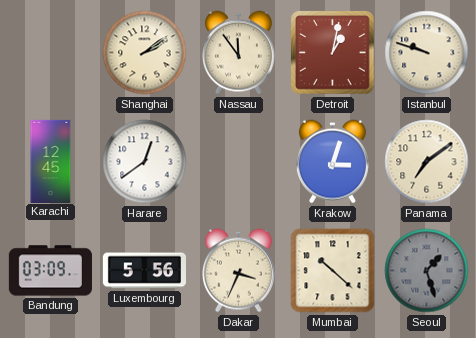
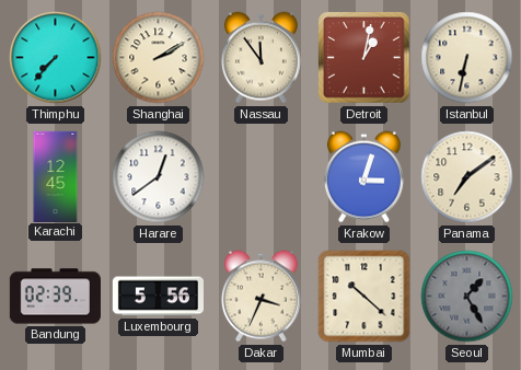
Thimphu: none -> 7:37
Shanghai: 2:09 -> 2:10
Istanbul: 9:48 -> 6:32
Bandung: 03:09 -> 02:39
Seoul: 1:27 -> 1:25
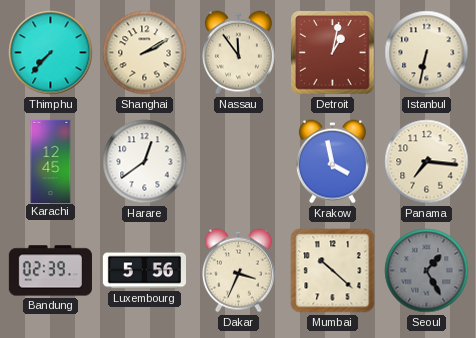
Krakow: 3:03 -> 3:58
Panama: 7:09 -> 7:16
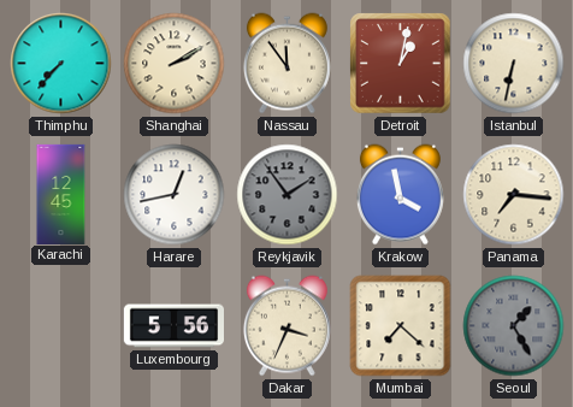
Harare: 12:39 -> 12:43
Reykjavik: none -> 1:54
Bandung: 02:39 -> none
Mumbai: 10:22 -> 7:22
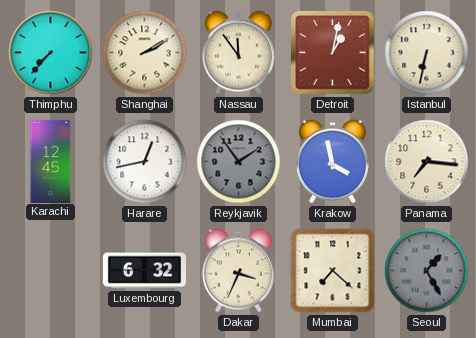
Luxembourg: 5:56 -> 6:32
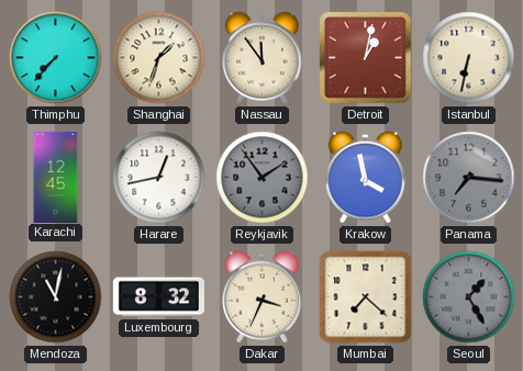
Shanghai: 2:10 -> 1:33
Panama dial: cream -> grey
Mendoza: none -> 11:02
Luxembourg: 6:32 -> 8:32
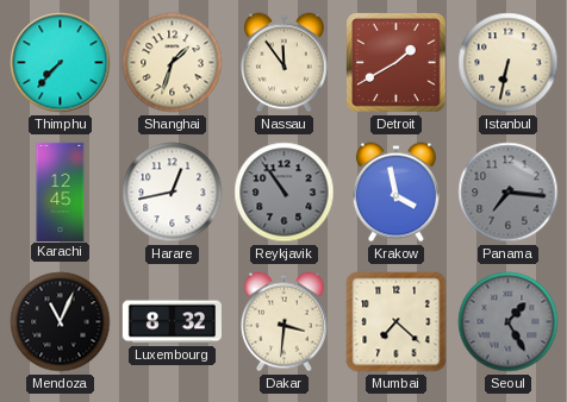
Detroit: 1:02 -> 1:40
Reykjavik: 1:54 -> 10:54
Mendoza: 11:02 -> 11:04
Dakar: 3:34 -> 3:31
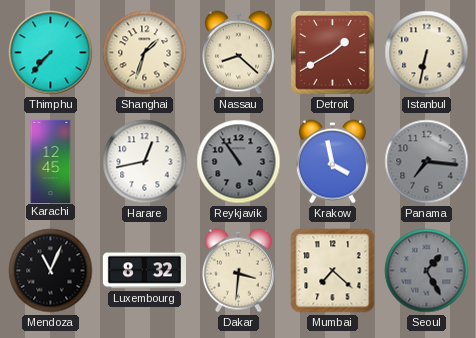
Nassau: 11:54 -> 8:22
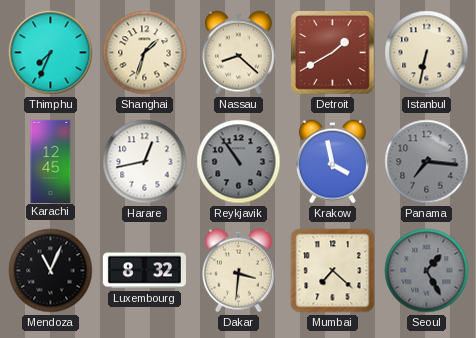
Thimphu: 7:37 -> 7:34
